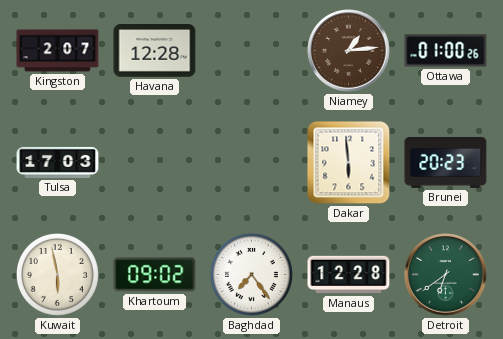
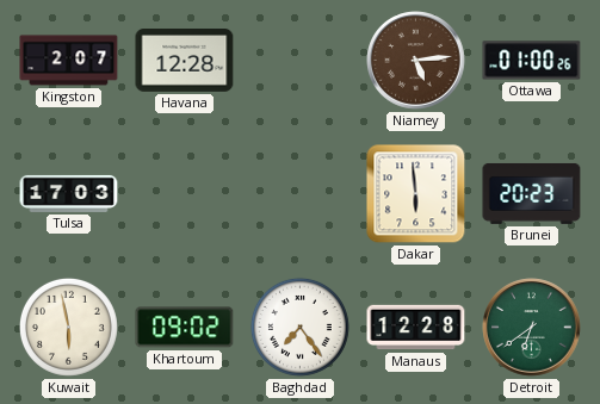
Niamey: 1:14 -> 5:14
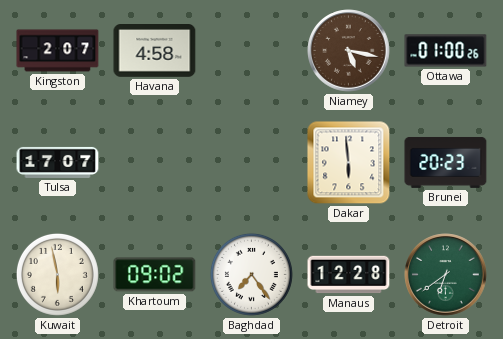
Havana: 12:28 -> 4:58
Niamey: 5:14 -> 5:17
Tulsa: 17:03 -> 17:07
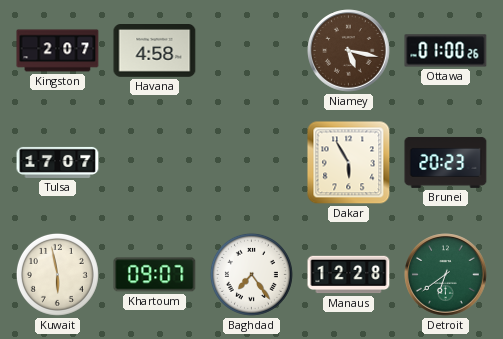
Dakar: 5:59 -> 5:55
Khartoum: 09:02 -> 09:07
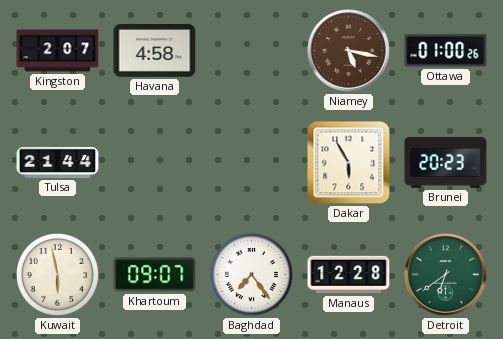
Tulsa: 17:07 -> 21:44
